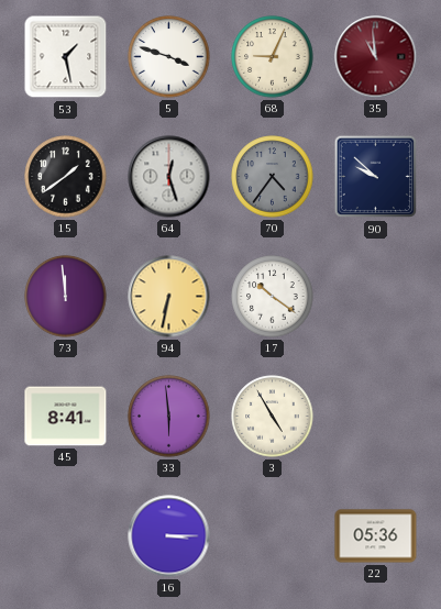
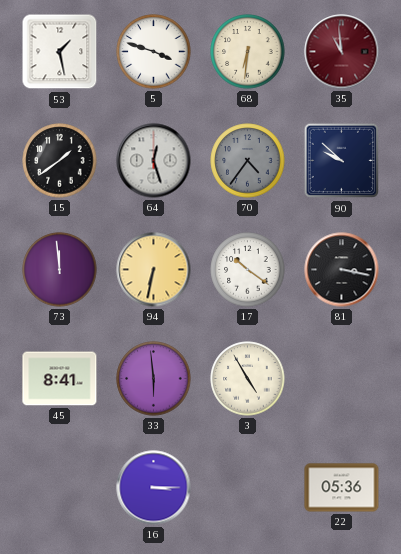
68: 9:04 -> 6:31
81: none -> 3:17
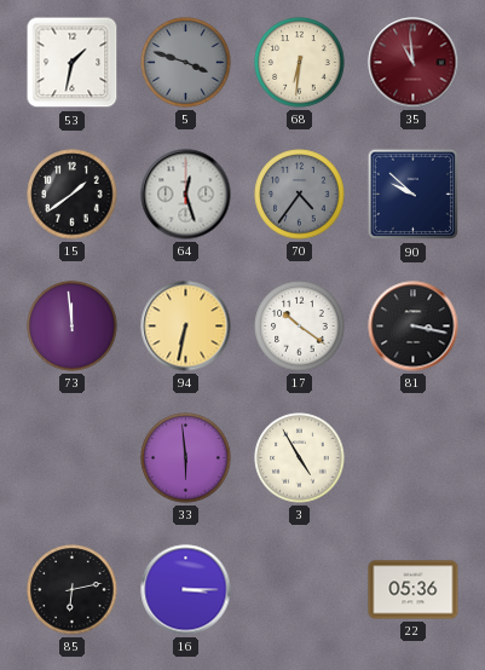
53: 1:28 -> 1:32
5 dial: white -> grey
45: 8:41 -> none
85: none -> 6:13
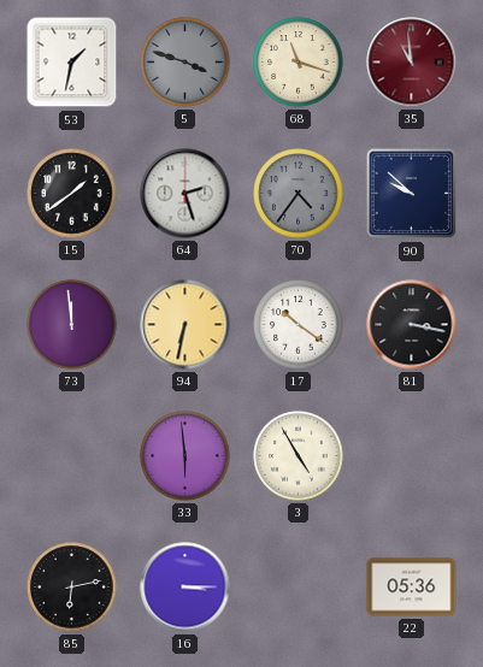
68: 6:31 -> 11:18
64: 12:27 -> 2:27
